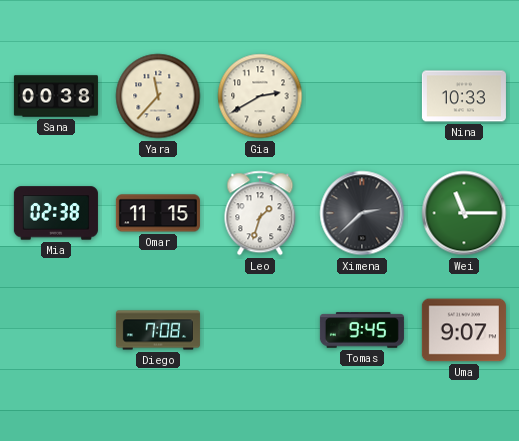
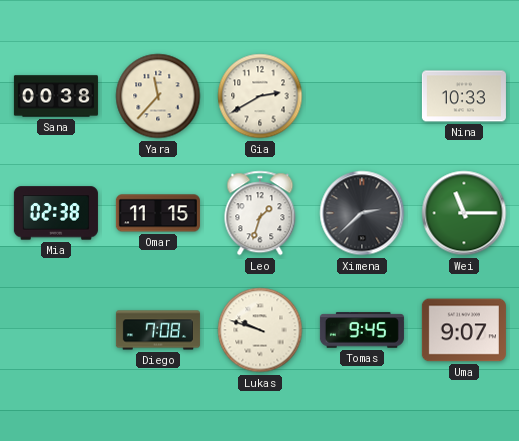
Lukas: none -> 9:48
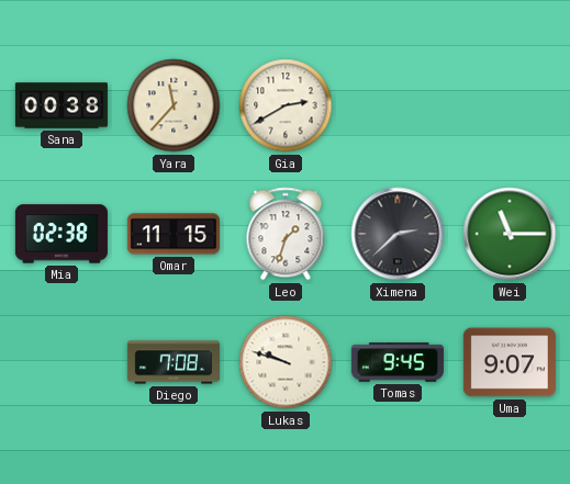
Nina: 10:33 -> none
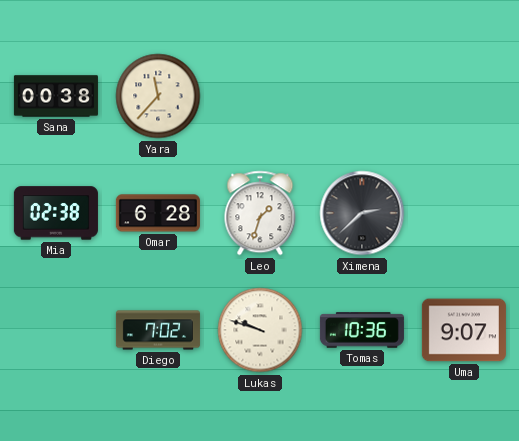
Gia: 2:40 -> none
Omar: 11:15 -> 6:28
Wei: 11:15 -> none
Diego: 7:08 -> 7:02
Tomas: 9:45 -> 10:36
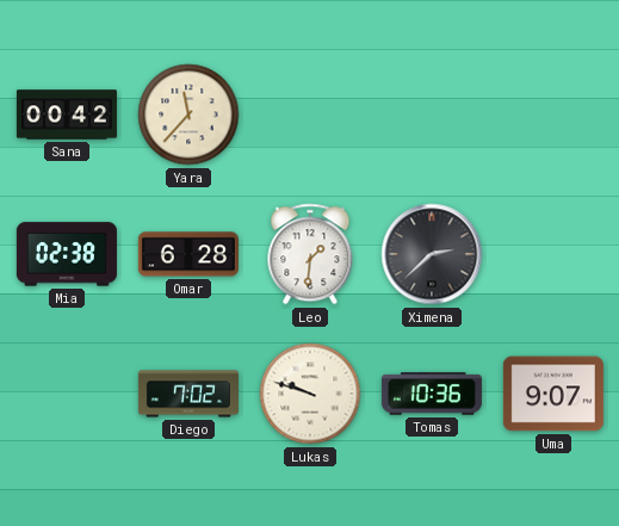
Sana: 00:38 -> 00:42
Leo: 1:33 -> 1:31
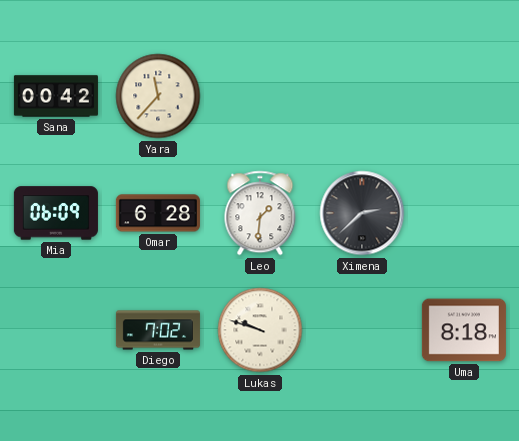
Mia: 02:38 -> 06:09
Tomas: 10:36 -> none
Uma: 9:07 -> 8:18
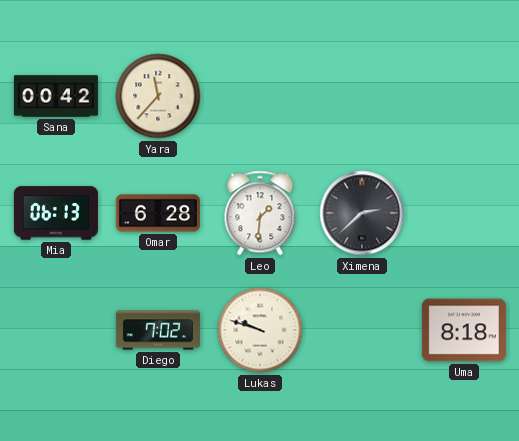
Mia: 06:09 -> 06:13
